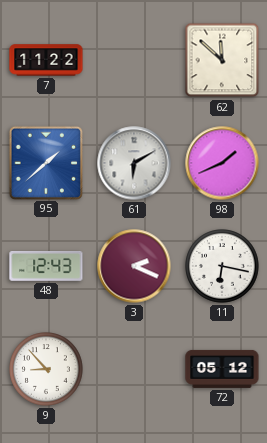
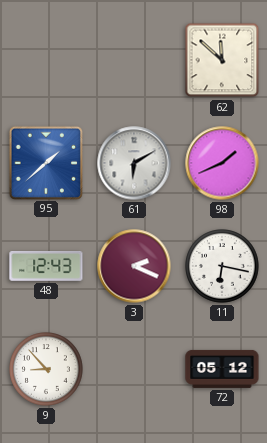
7: 11:22 -> none
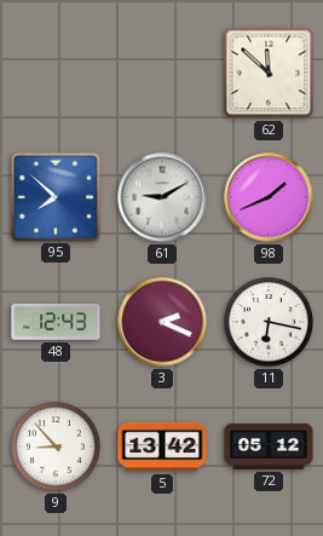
95: 1:38 -> 7:52
61: 6:10 -> 9:10
5: none -> 13:42
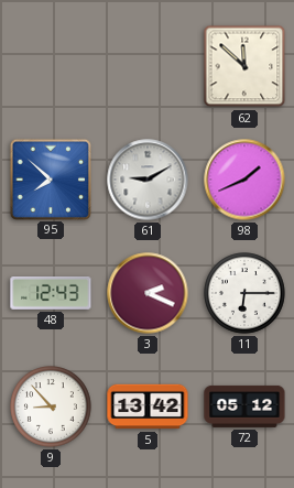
11: 6:17 -> 6:15
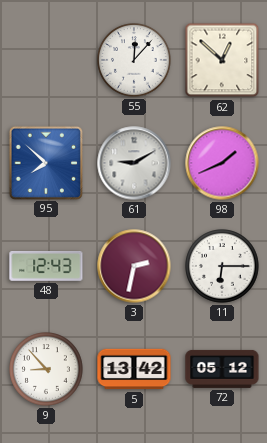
55: none -> 12:07
62: 11:52 -> 12:52
3: 2:19 -> 2:32
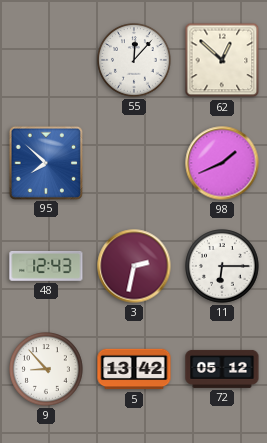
61: 9:10 -> none
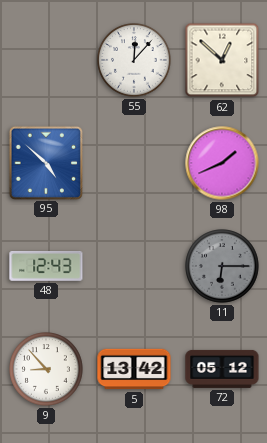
95: 7:52 -> 4:52
3: 2:32 -> none
11 dial: white -> grey
